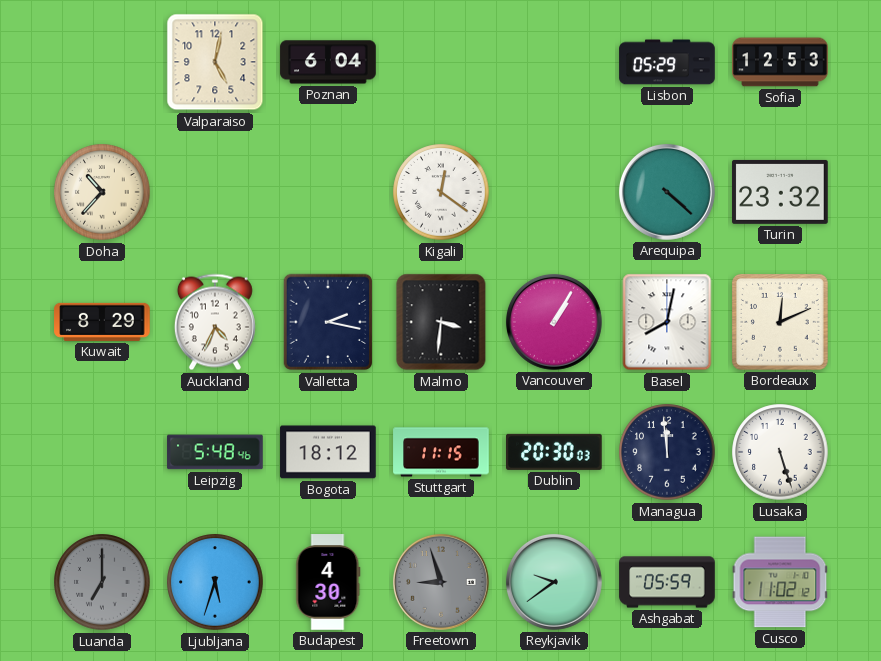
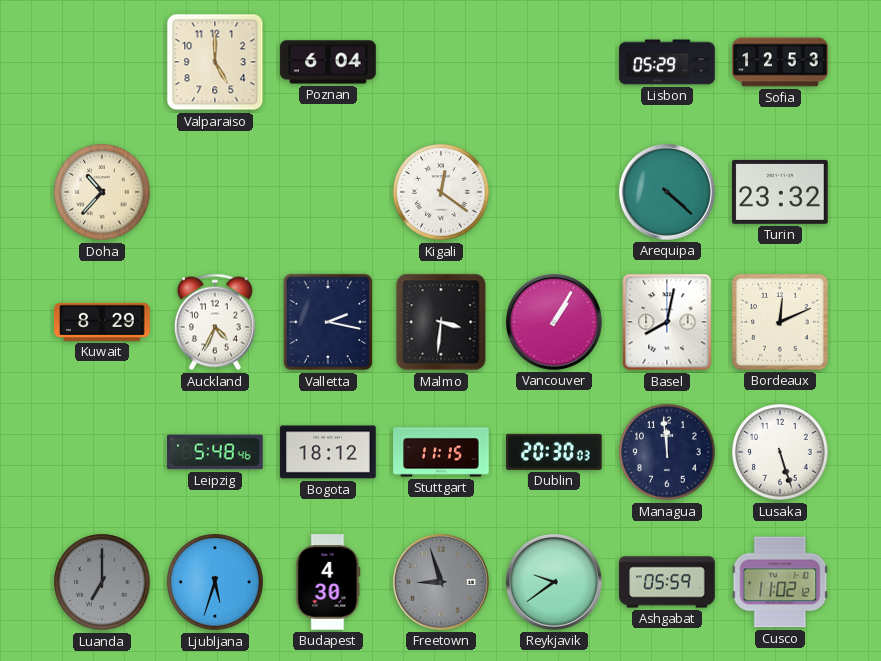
Valparaiso: 5:02 -> 5:00
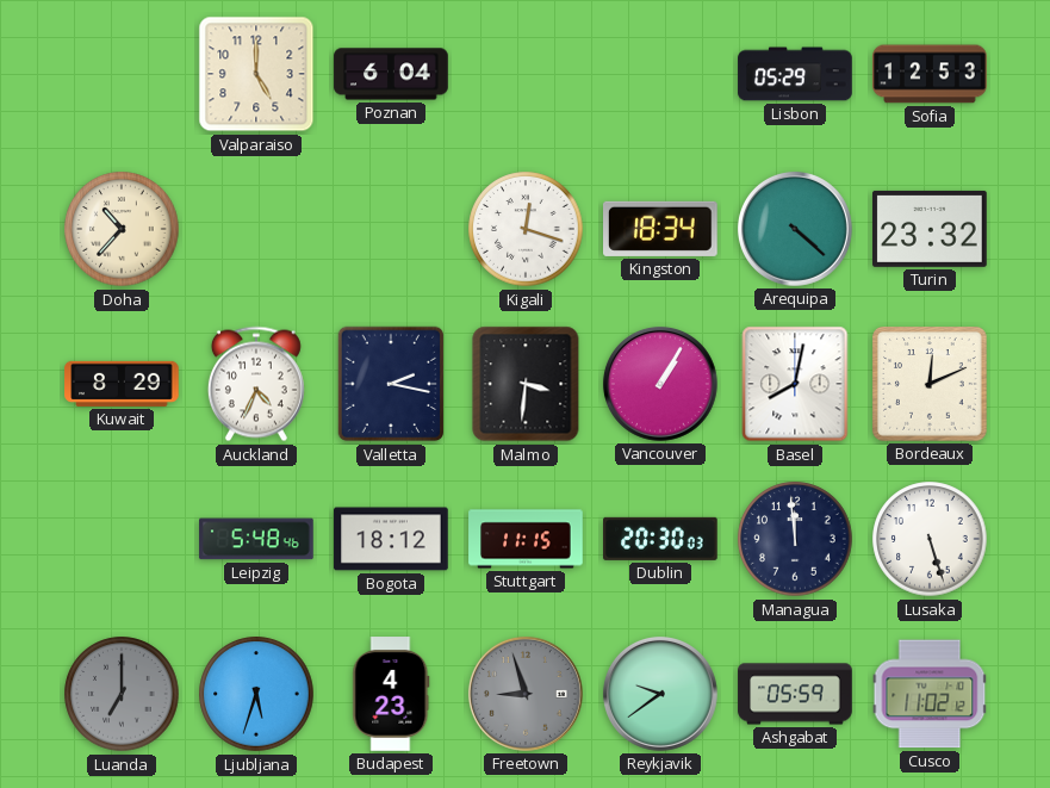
Kigali: 12:21 -> 12:18
Kingston: none -> 18:34
Budapest: 4:30 -> 4:23
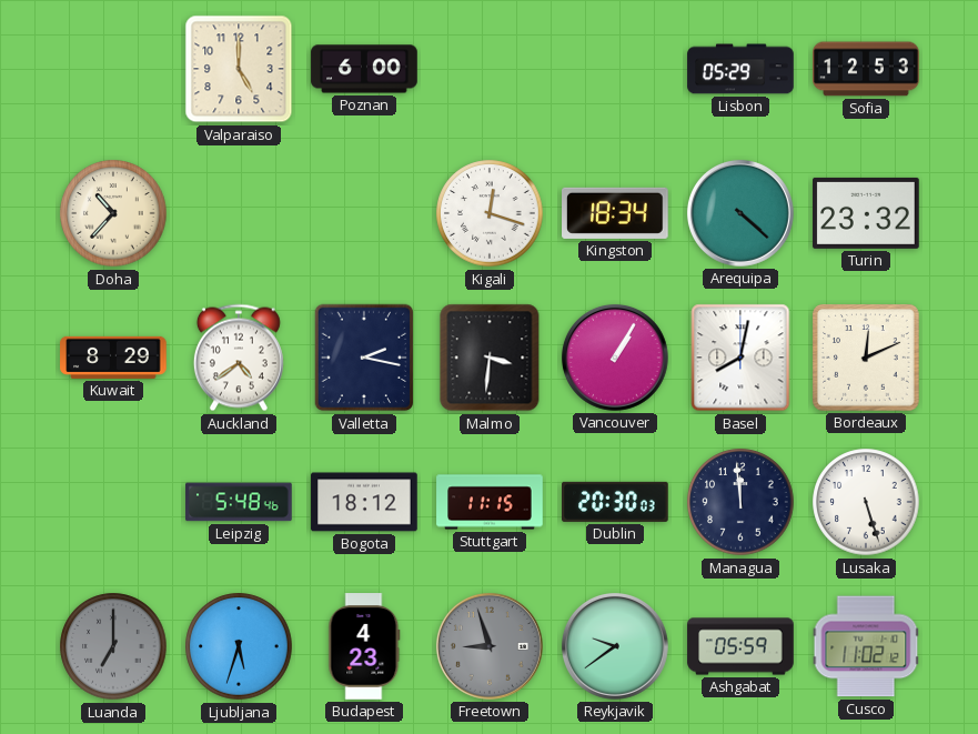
Poznan: 6:04 -> 6:00
Auckland: 4:34 -> 4:39
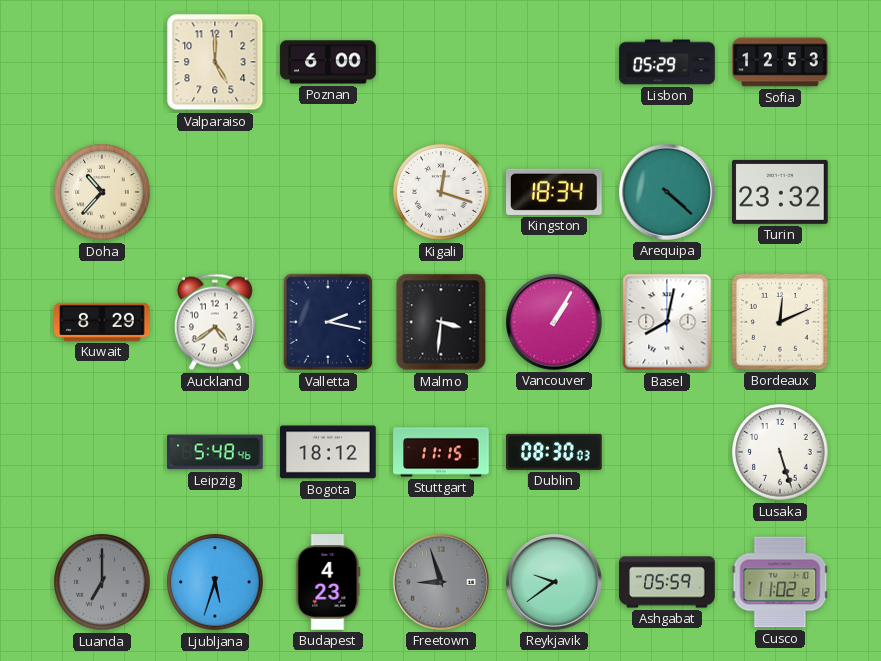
Dublin: 20:30 -> 08:30
Managua: 11:59 -> none
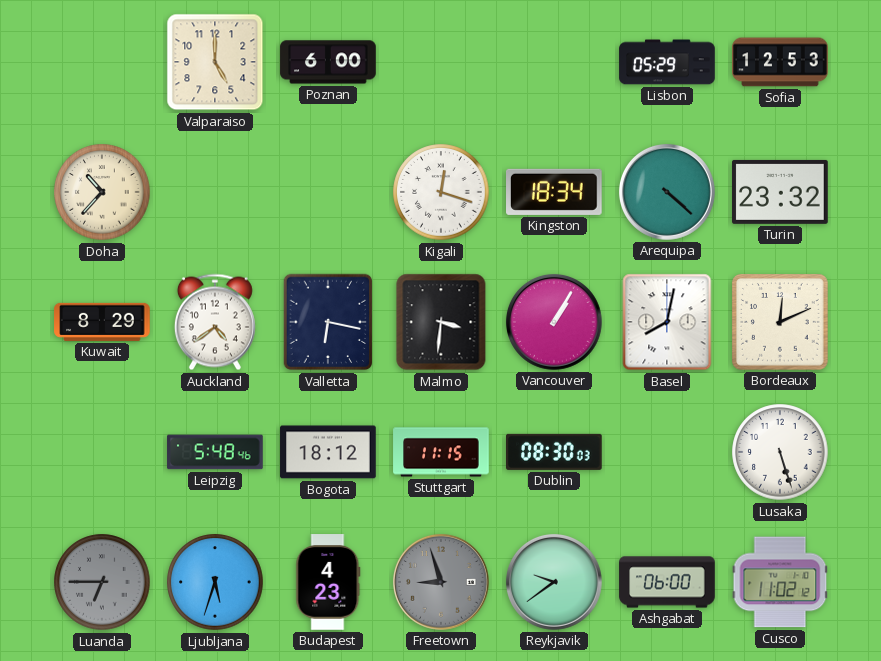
Valletta: 2:17 -> 6:17
Luanda: 7:00 -> 6:45
Ashgabat: 05:59 -> 06:00
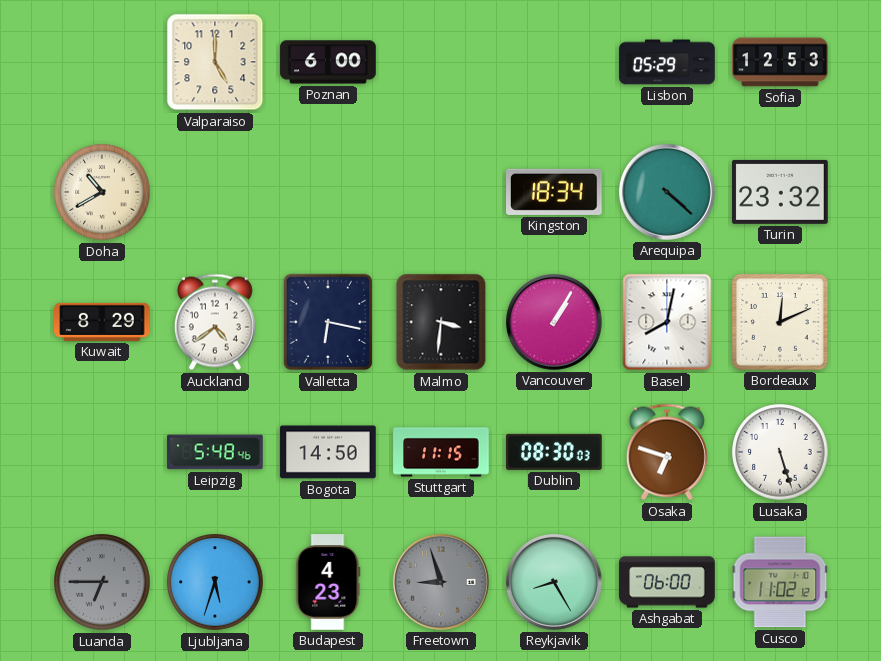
Doha: 10:37 -> 10:40
Kigali: 12:18 -> none
Bogota: 18:12 -> 14:50
Osaka: none -> 6:48
Reykjavik: 9:39 -> 8:25
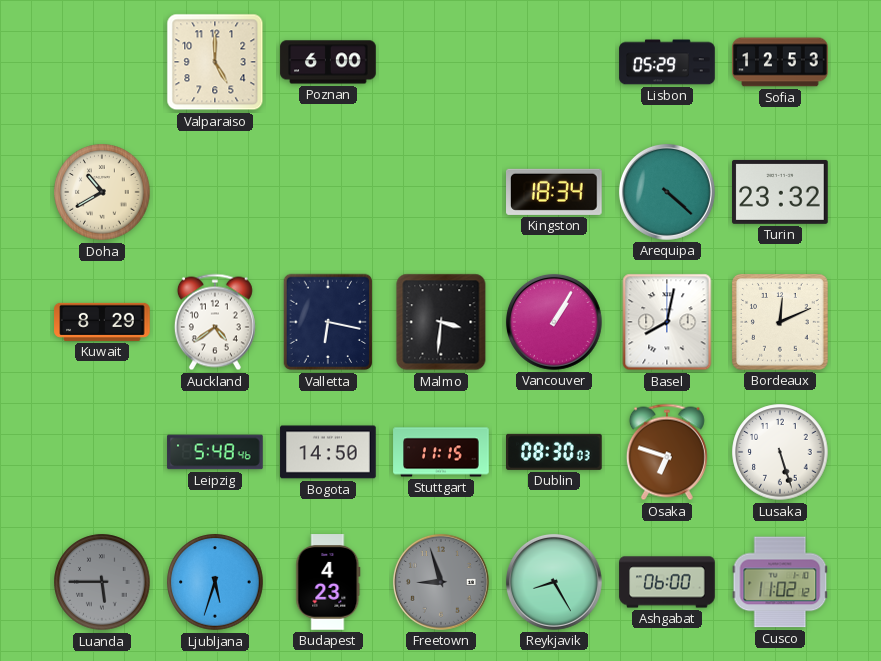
Luanda: 6:45 -> 5:45
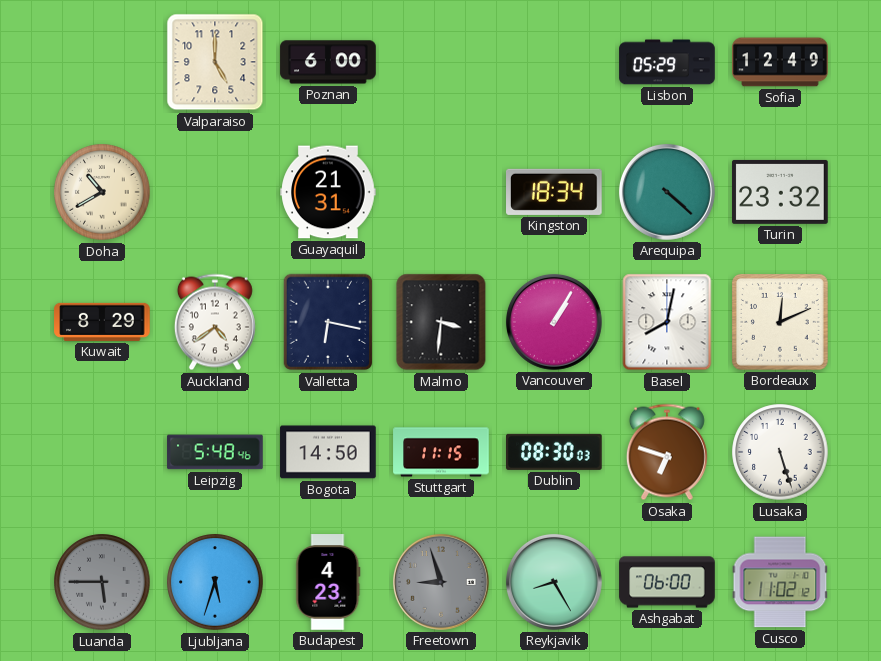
Sofia: 12:53 -> 12:49
Guayaquil: none -> 21:31
